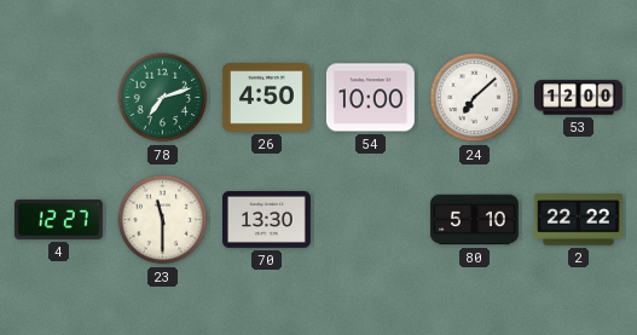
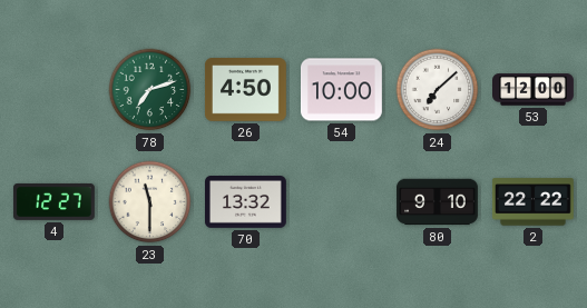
70: 13:30 -> 13:32
80: 5:10 -> 9:10
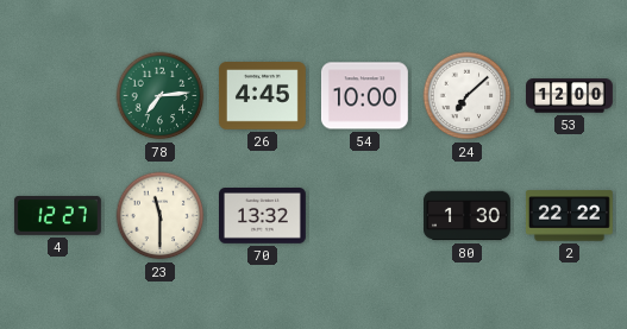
78: 7:12 -> 7:14
26: 4:50 -> 4:45
80: 9:10 -> 1:30
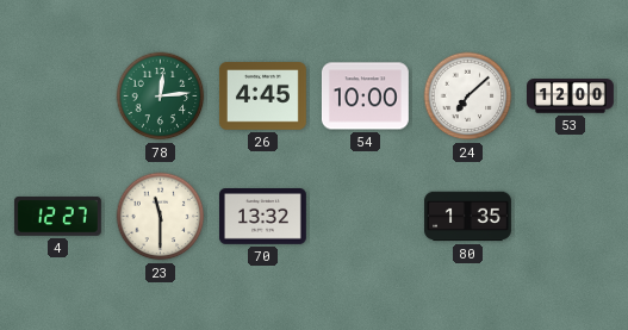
78: 7:14 -> 12:14
80: 1:30 -> 1:35
2: 22:22 -> none
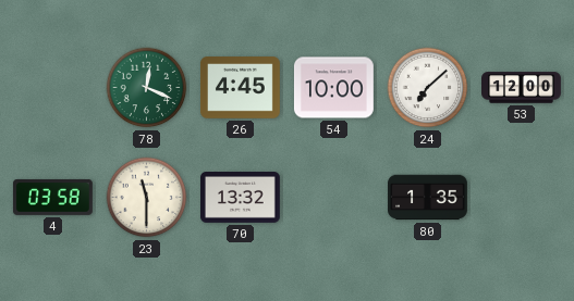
78: 12:14 -> 12:19
4: 12:27 -> 03:58
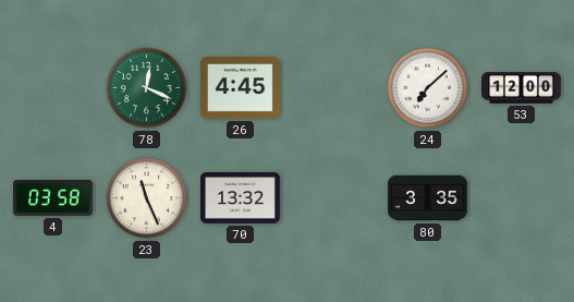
54: 10:00 -> none
23: 11:30 -> 11:26
80: 1:35 -> 3:35
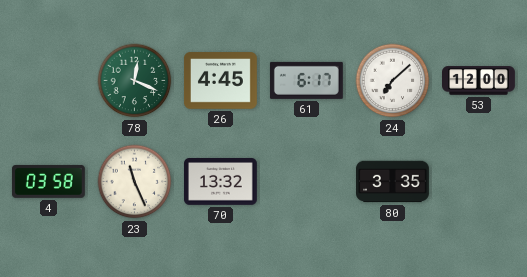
61: none -> 6:17
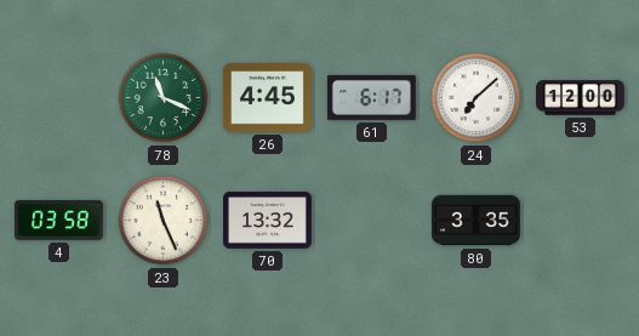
78: 12:19 -> 11:19
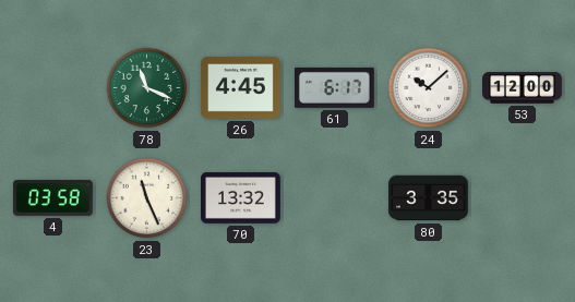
24: 7:08 -> 10:08
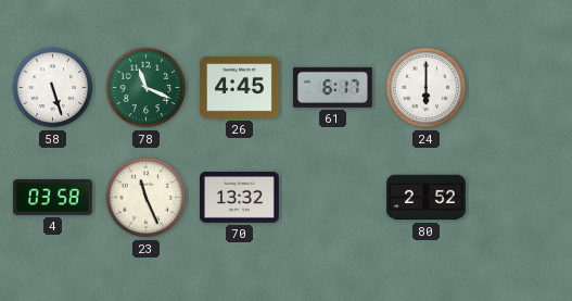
58: none -> 5:27
24: 10:08 -> 6:00
53: 12:00 -> none
80: 3:35 -> 2:52
